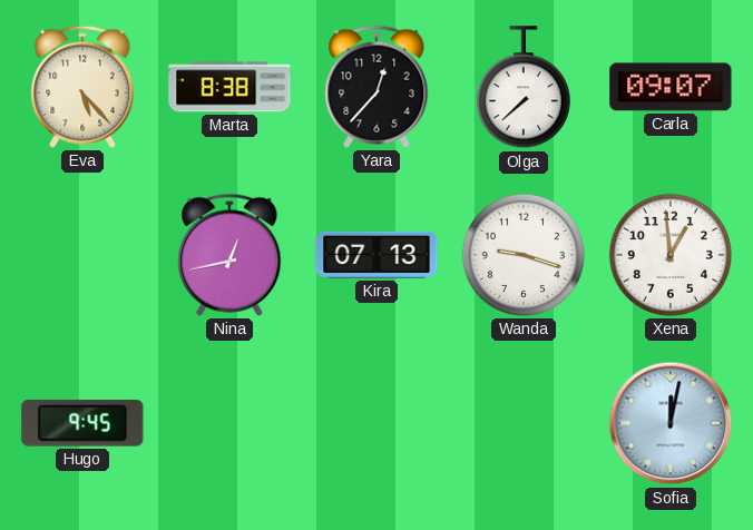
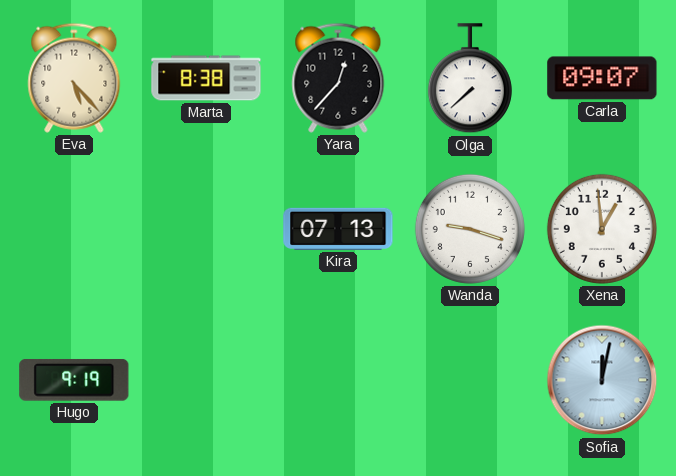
Nina: 12:43 -> none
Hugo: 9:45 -> 9:19
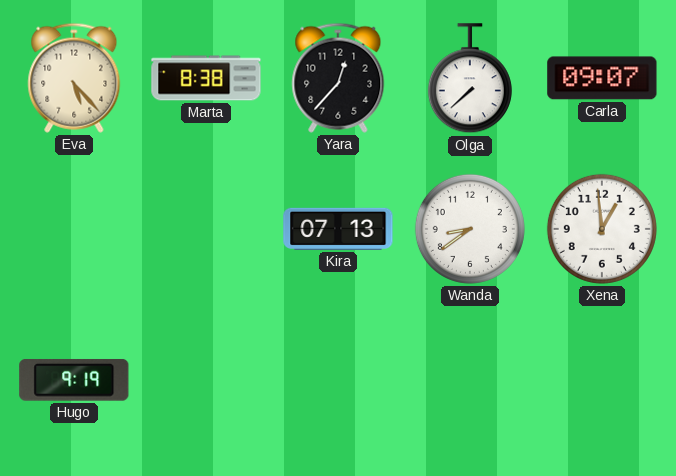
Wanda: 9:18 -> 8:39
Sofia: 12:02 -> none
